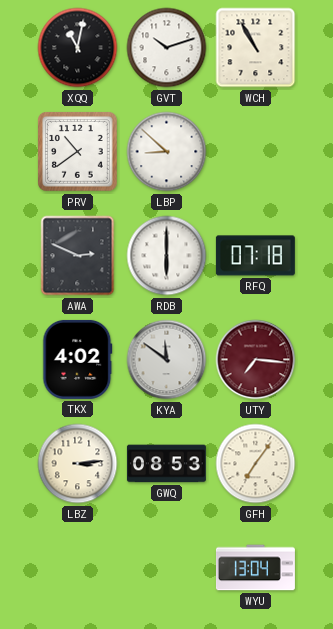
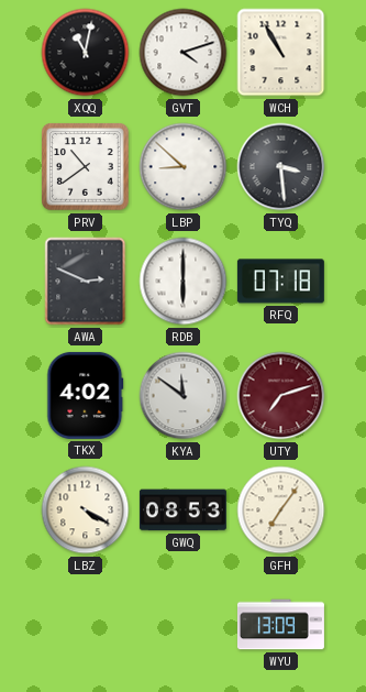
GVT: 10:12 -> 4:12
TYQ: none -> 3:29
UTY: 7:16 -> 7:12
LBZ: 3:14 -> 4:20
WYU: 13:04 -> 13:09
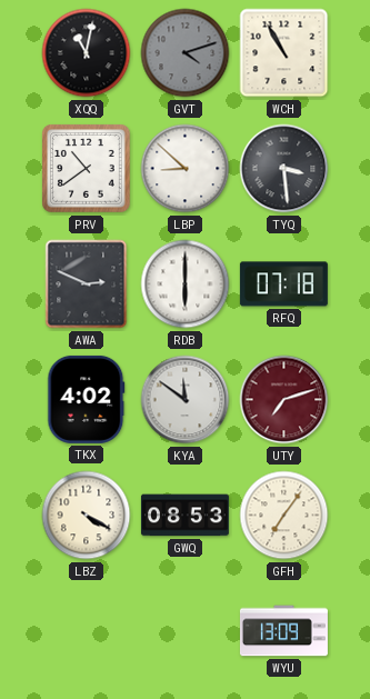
GVT dial: white -> grey
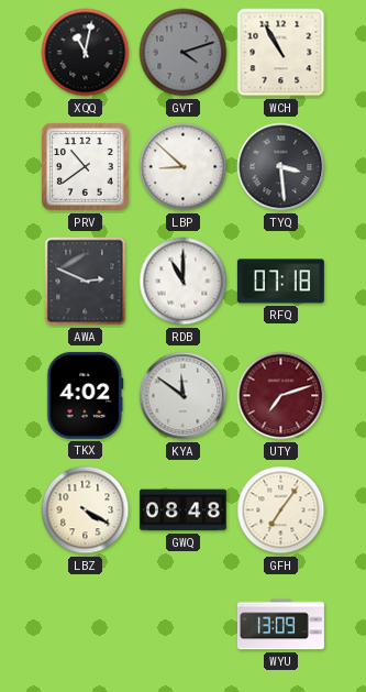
RDB: 6:00 -> 11:00
GWQ: 08:53 -> 08:48
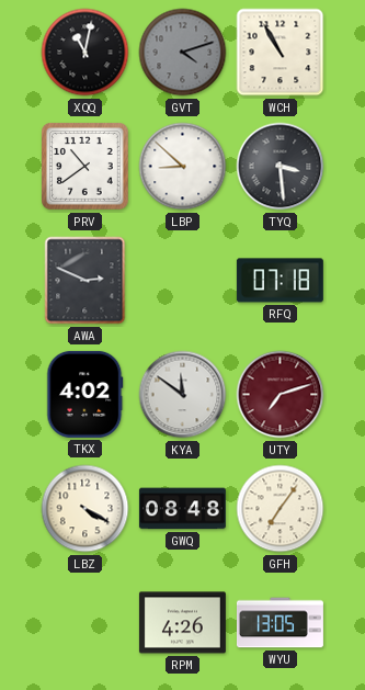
RDB: 11:00 -> none
RPM: none -> 4:26
WYU: 13:09 -> 13:05
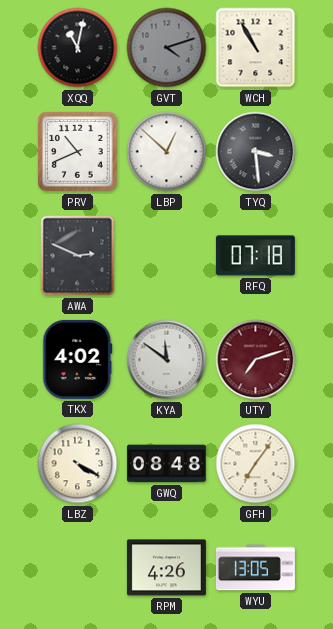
PRV: 10:39 -> 10:41
LBP: 8:52 -> 12:52
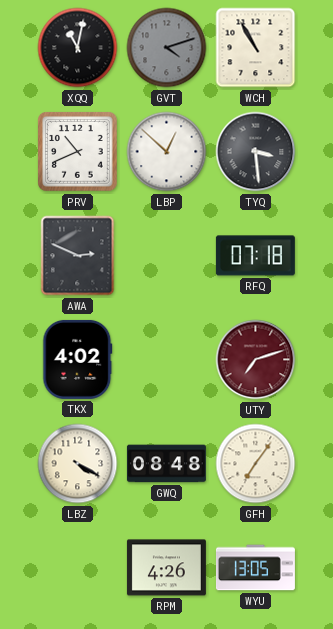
KYA: 11:51 -> none
